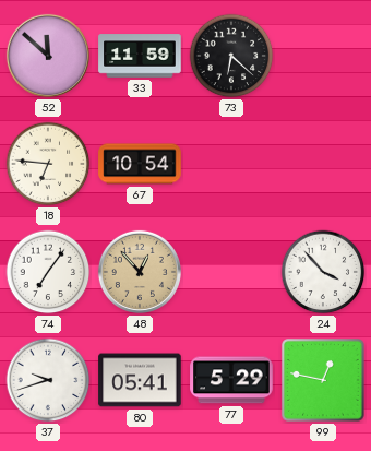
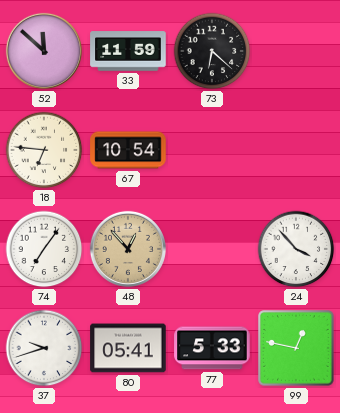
77: 5:29 -> 5:33
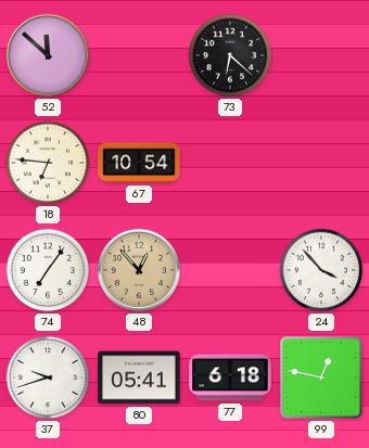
33: 11:59 -> none
77: 5:33 -> 6:18
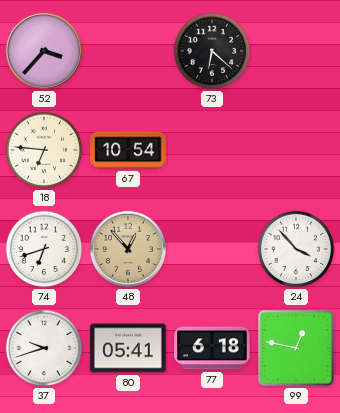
52: 11:52 -> 3:37
74: 7:06 -> 6:42
